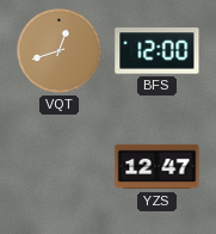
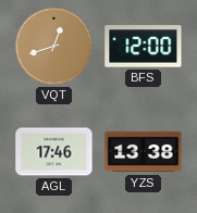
AGL: none -> 17:46
YZS: 12:47 -> 13:38
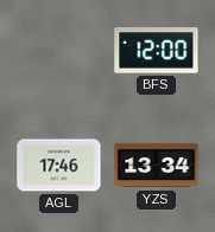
VQT: 12:42 -> none
YZS: 13:38 -> 13:34
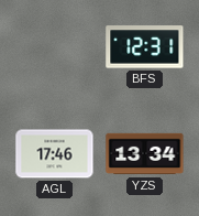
BFS: 12:00 -> 12:31
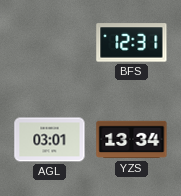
AGL: 17:46 -> 03:01
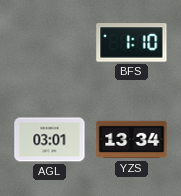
BFS: 12:31 -> 1:10
